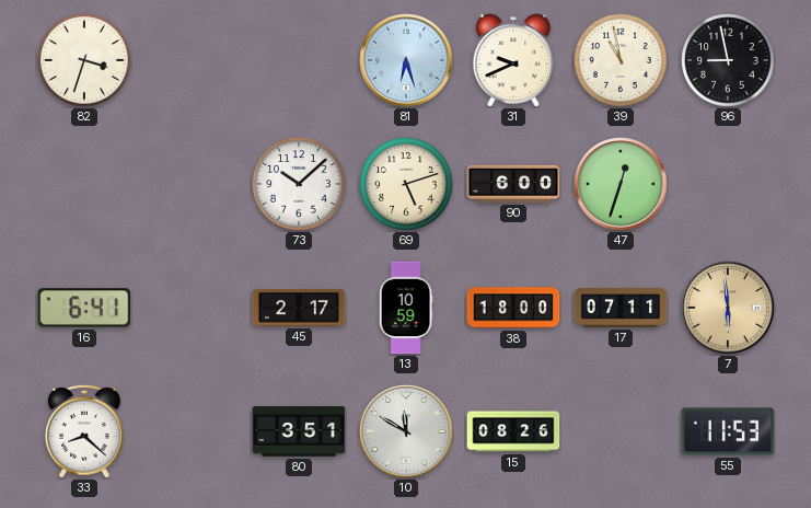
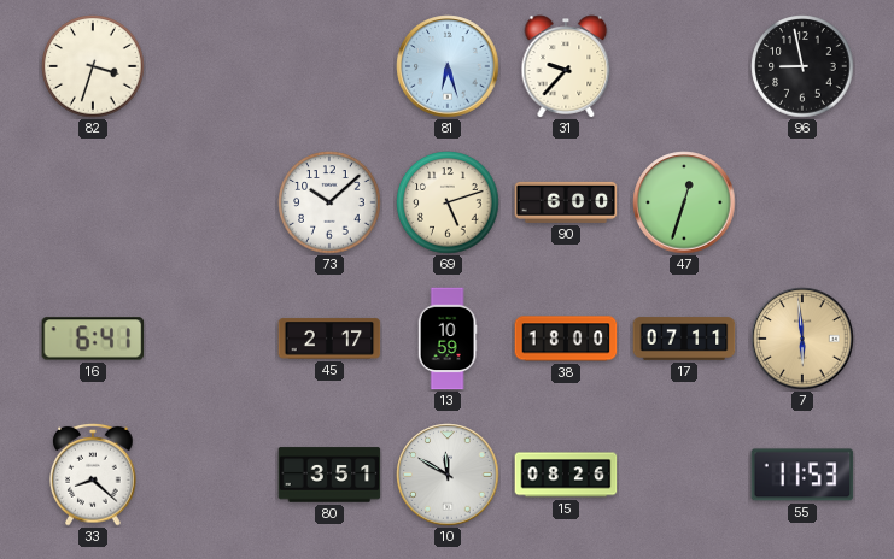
31: 9:41 -> 9:37
39: 10:58 -> none
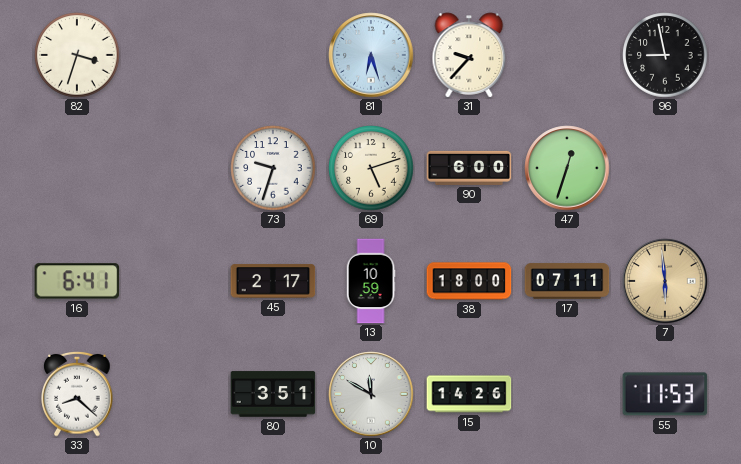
73: 10:08 -> 9:33
15: 08:26 -> 14:26
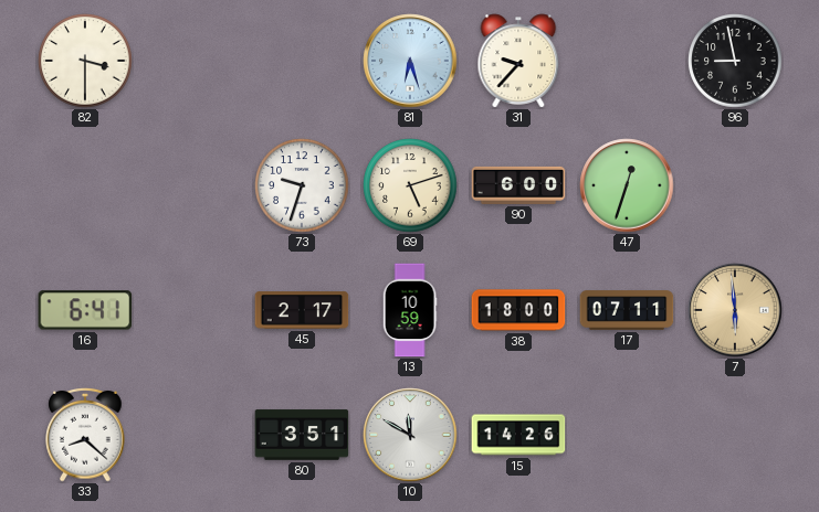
82: 3:33 -> 3:30
55: 11:53 -> none
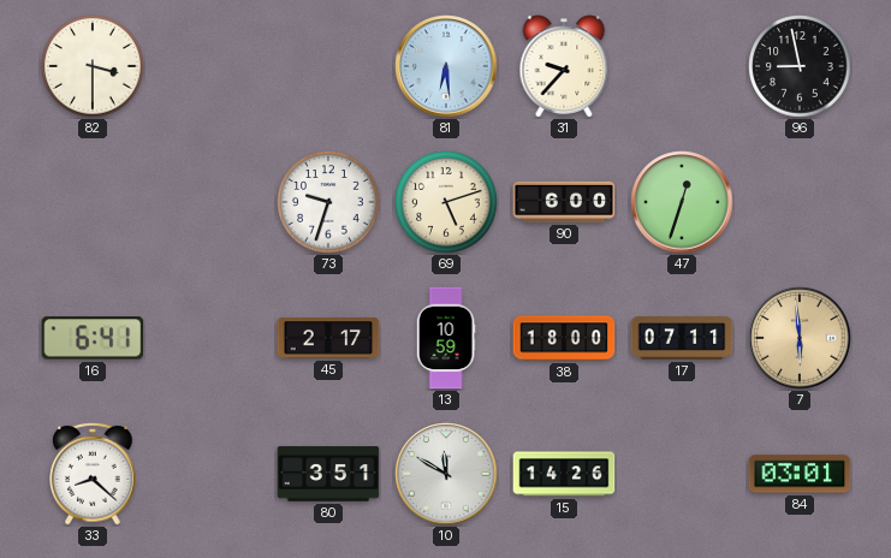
81: 6:27 -> 6:29
84: none -> 03:01
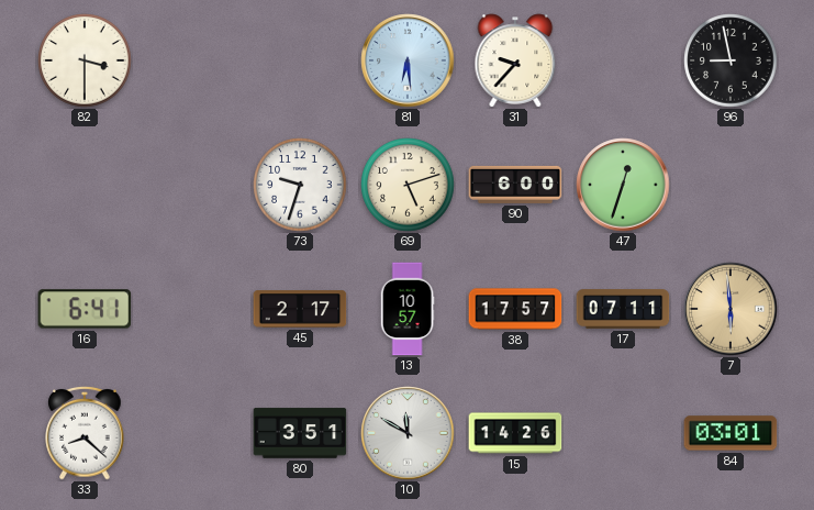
13: 10:59 -> 10:57
38: 18:00 -> 17:57
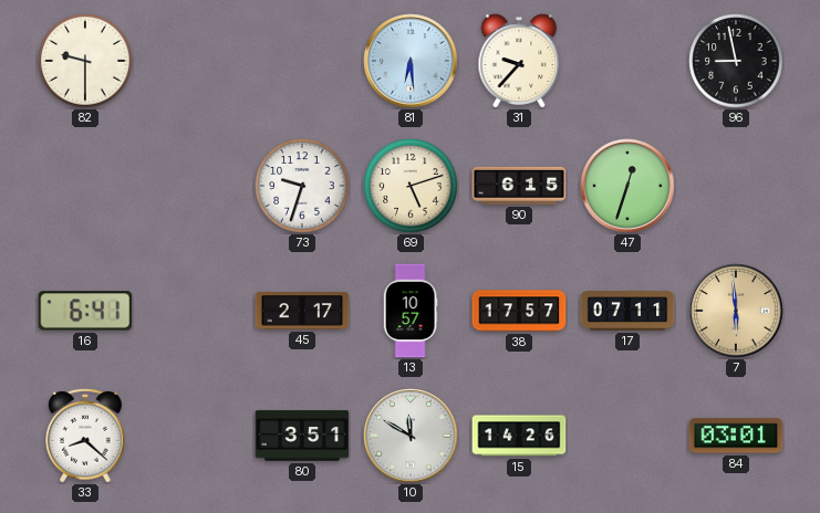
82: 3:30 -> 9:30
90: 6:00 -> 6:15
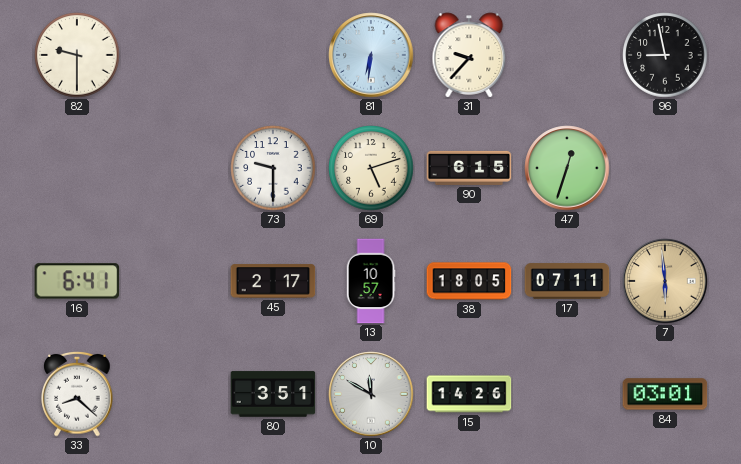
81: 6:29 -> 6:31
73: 9:33 -> 9:30
38: 17:57 -> 18:05
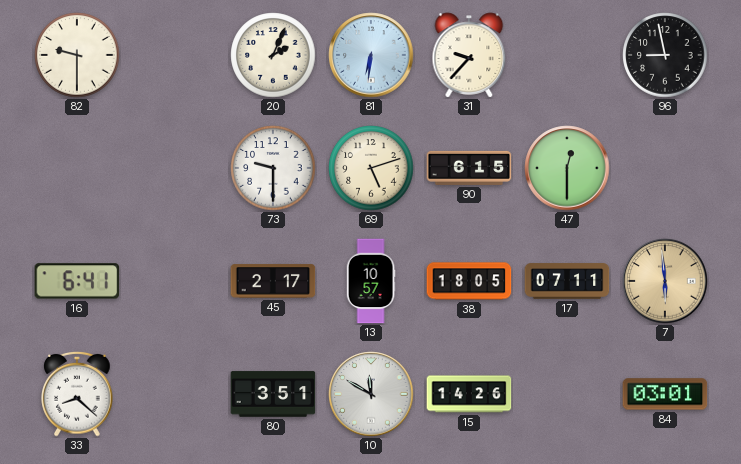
20: none -> 2:04
47: 12:33 -> 12:30
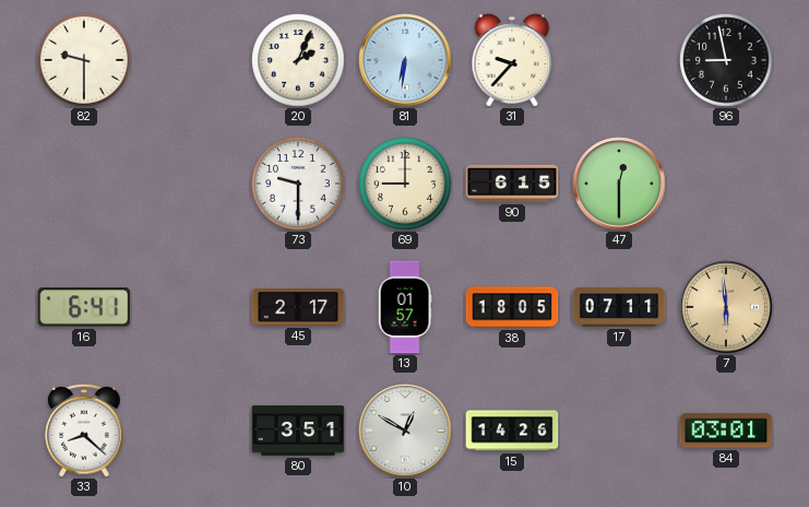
69: 5:12 -> 9:00
13: 10:57 -> 01:57
10: 11:50 -> 12:50
